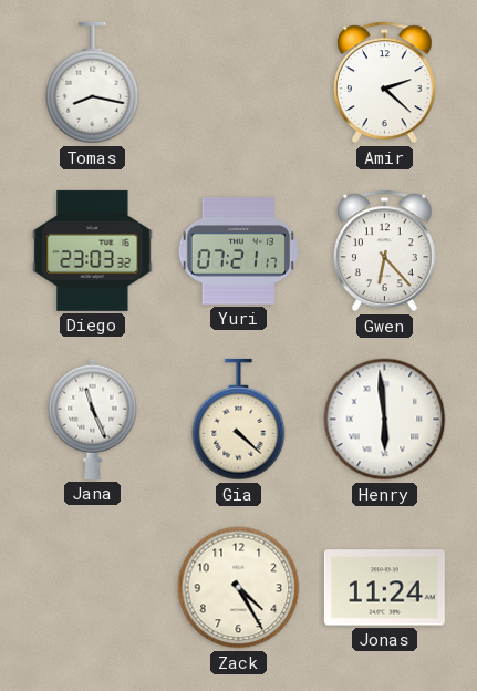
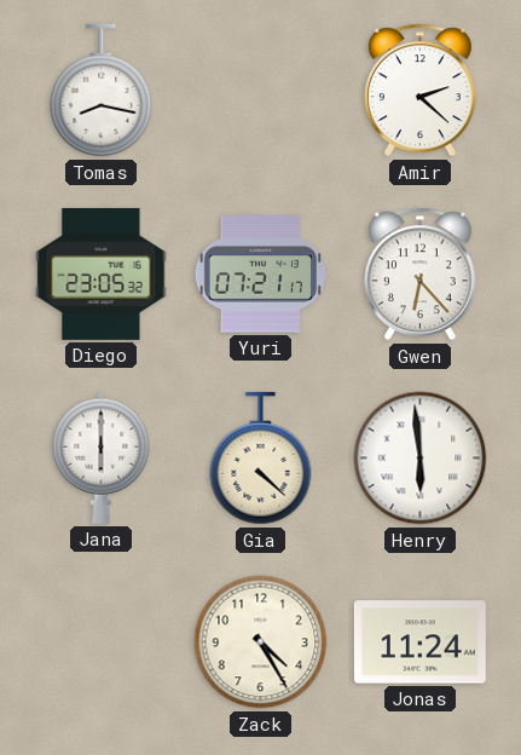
Diego: 23:03 -> 23:05
Jana: 11:26 -> 6:00
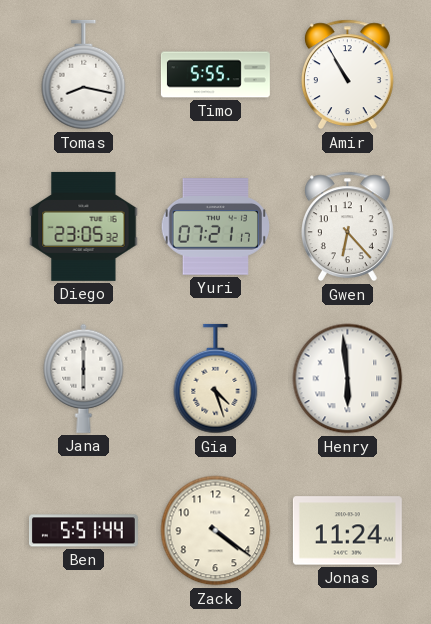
Timo: none -> 5:55
Amir: 2:22 -> 10:55
Gia: 4:22 -> 4:27
Ben: none -> 5:51
Zack: 4:25 -> 4:21
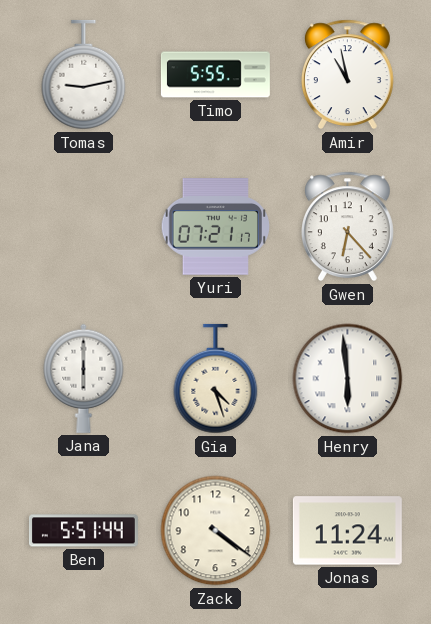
Tomas: 8:17 -> 9:13
Amir: 10:55 -> 10:58
Diego: 23:05 -> none
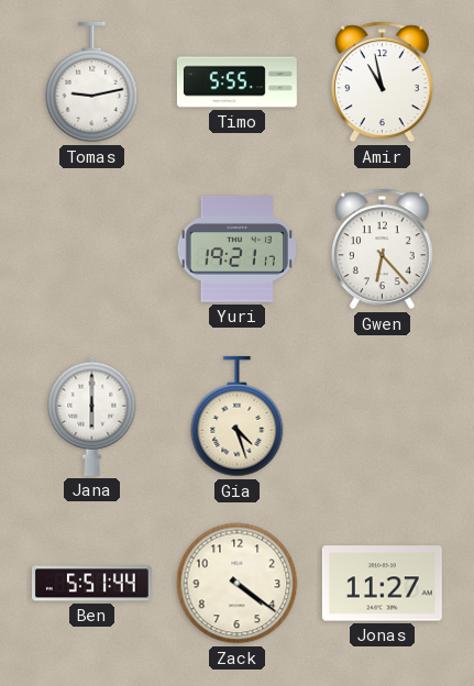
Yuri: 07:21 -> 19:21
Henry: 5:59 -> none
Jonas: 11:24 -> 11:27
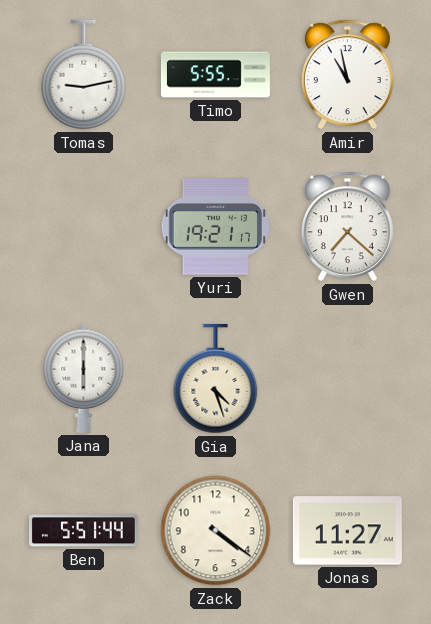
Gwen: 6:23 -> 7:22
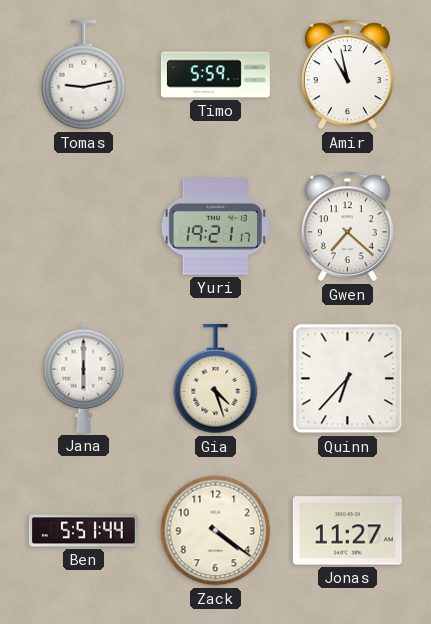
Timo: 5:55 -> 5:59
Quinn: none -> 6:37
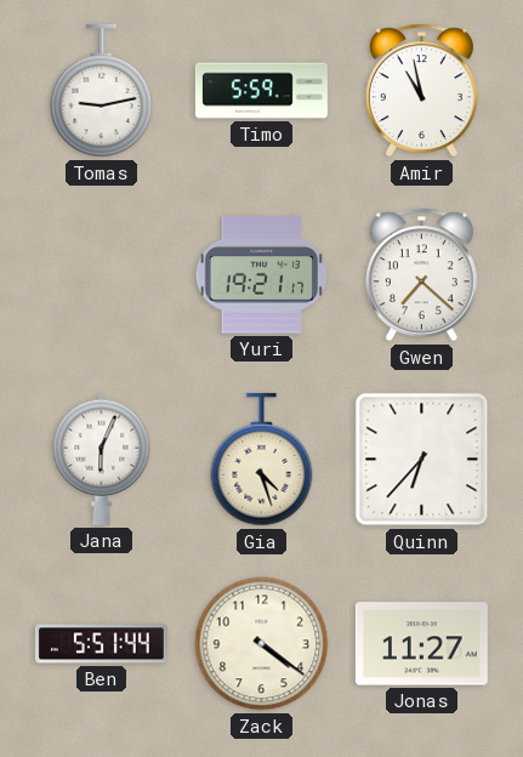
Jana: 6:00 -> 6:04
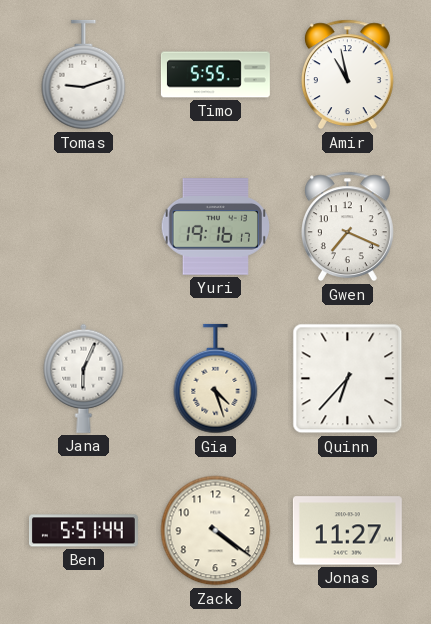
Tomas: 9:13 -> 9:12
Timo: 5:59 -> 5:55
Yuri: 19:21 -> 19:16
Gwen: 7:22 -> 7:19
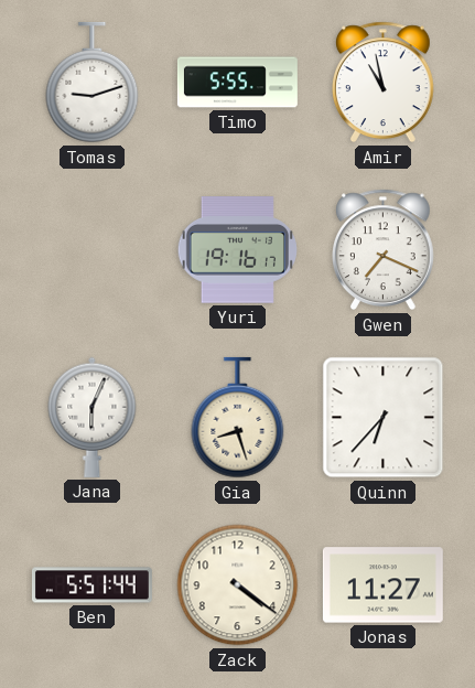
Gia: 4:27 -> 8:27
